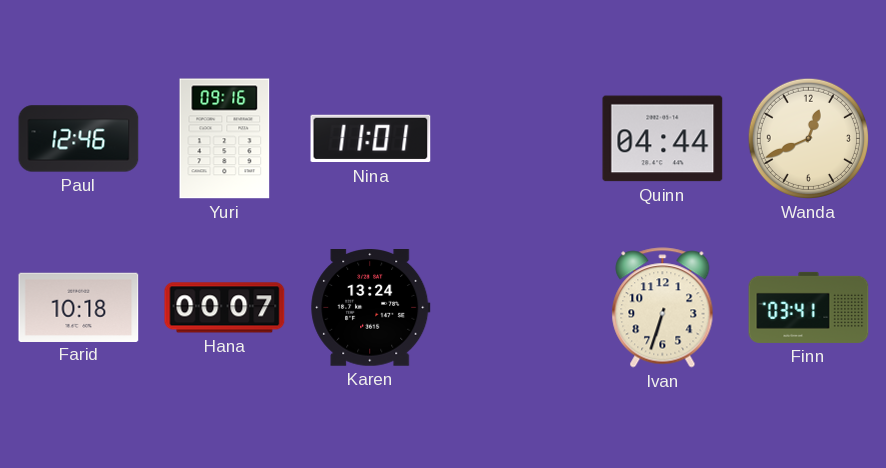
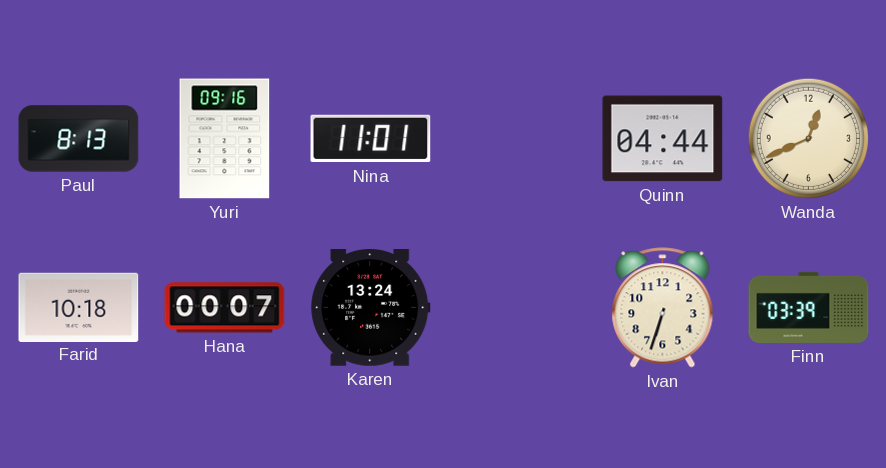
Paul: 12:46 -> 8:13
Finn: 03:41 -> 03:39
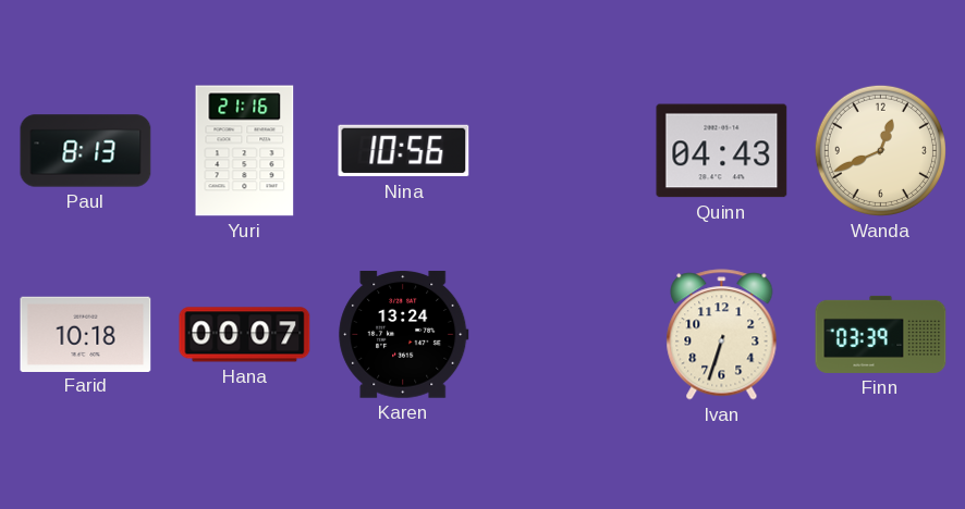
Yuri: 09:16 -> 21:16
Nina: 11:01 -> 10:56
Quinn: 04:44 -> 04:43
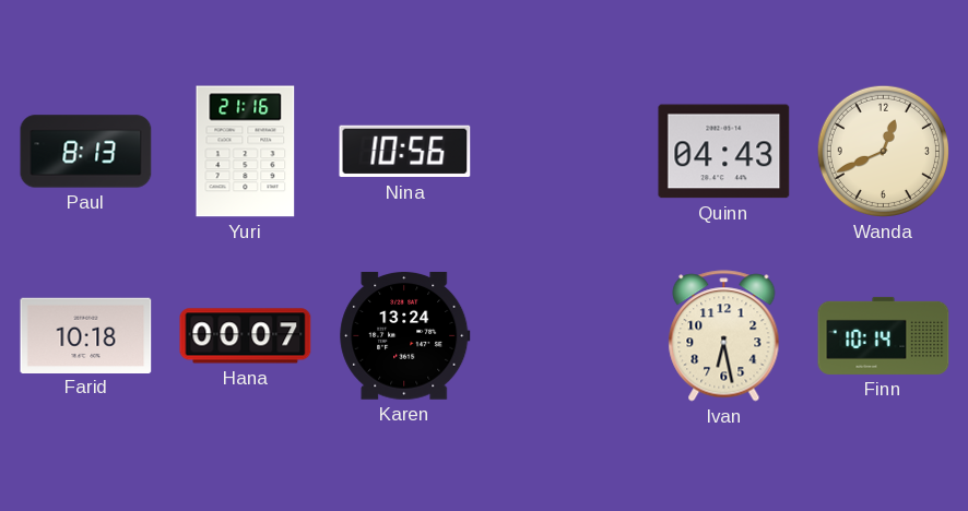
Ivan: 6:33 -> 6:28
Finn: 03:39 -> 10:14
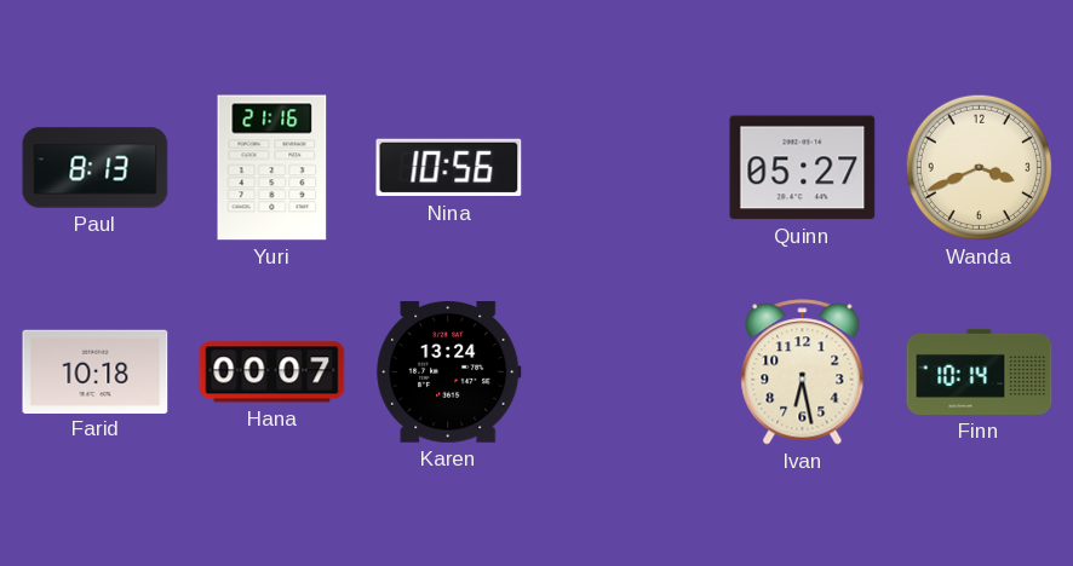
Quinn: 04:43 -> 05:27
Wanda: 12:41 -> 3:41
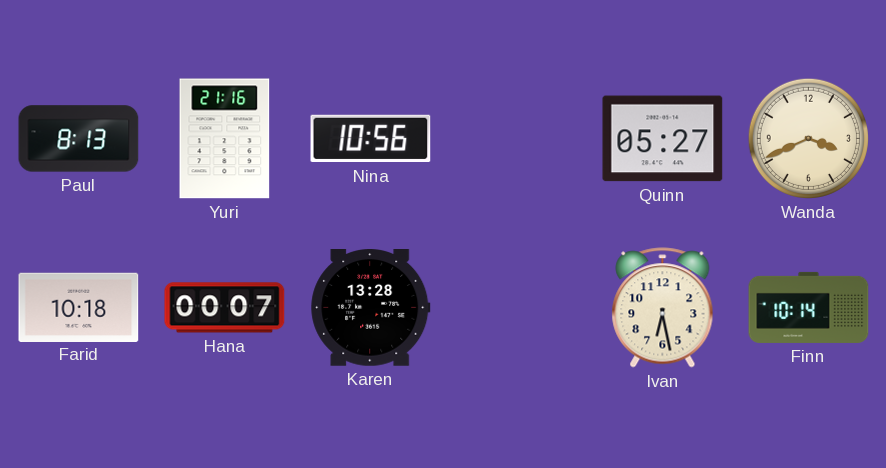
Karen: 13:24 -> 13:28
